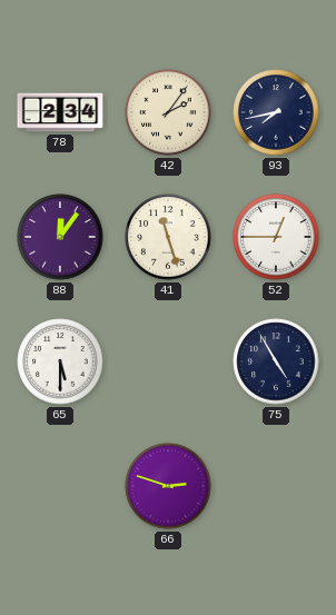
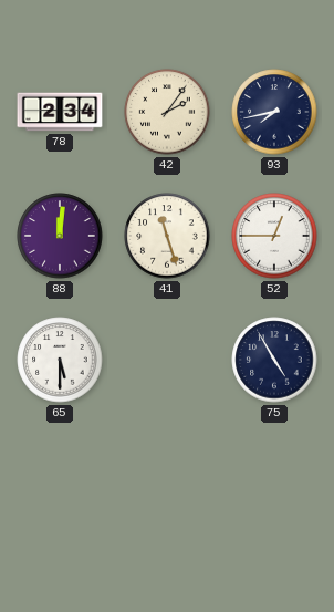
88: 12:06 -> 12:01
66: 2:48 -> none
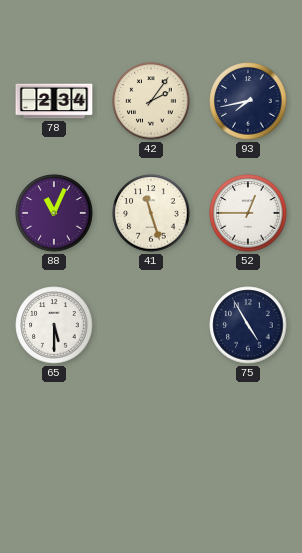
88: 12:01 -> 11:04
